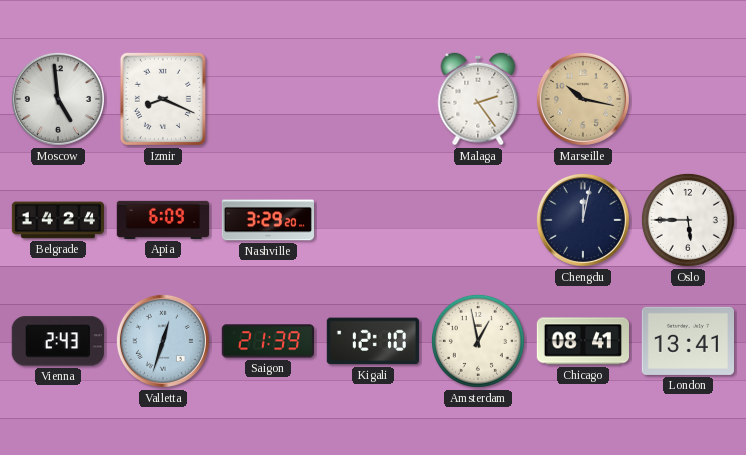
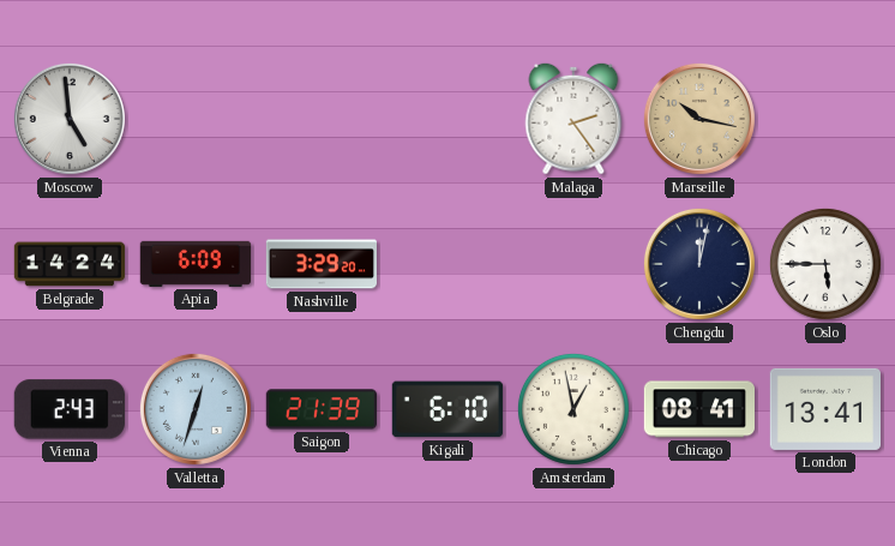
Izmir: 8:19 -> none
Kigali: 12:10 -> 6:10
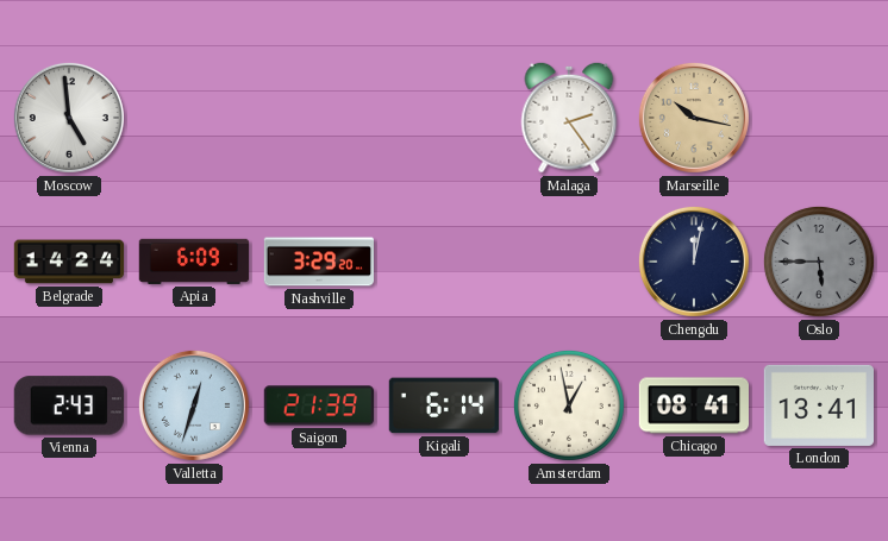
Oslo dial: white -> grey
Kigali: 6:10 -> 6:14
